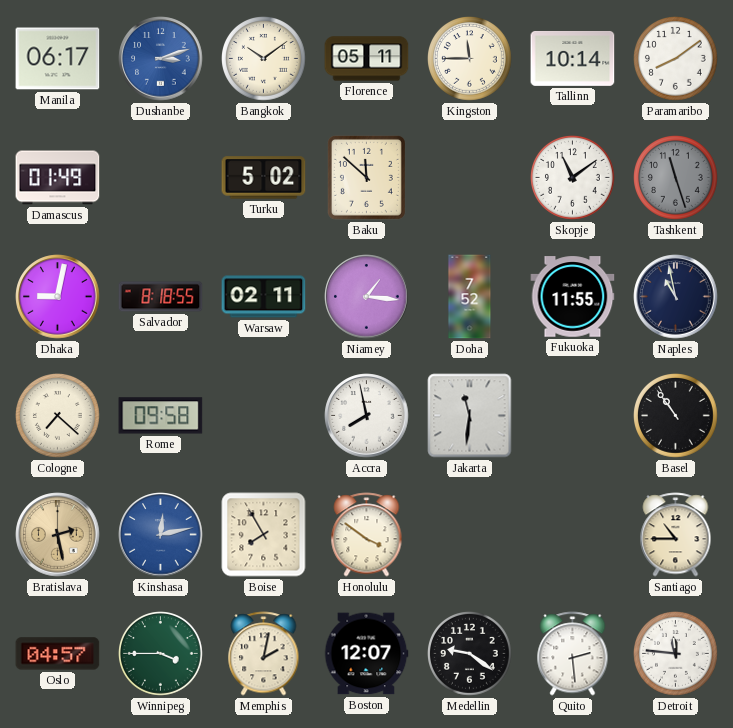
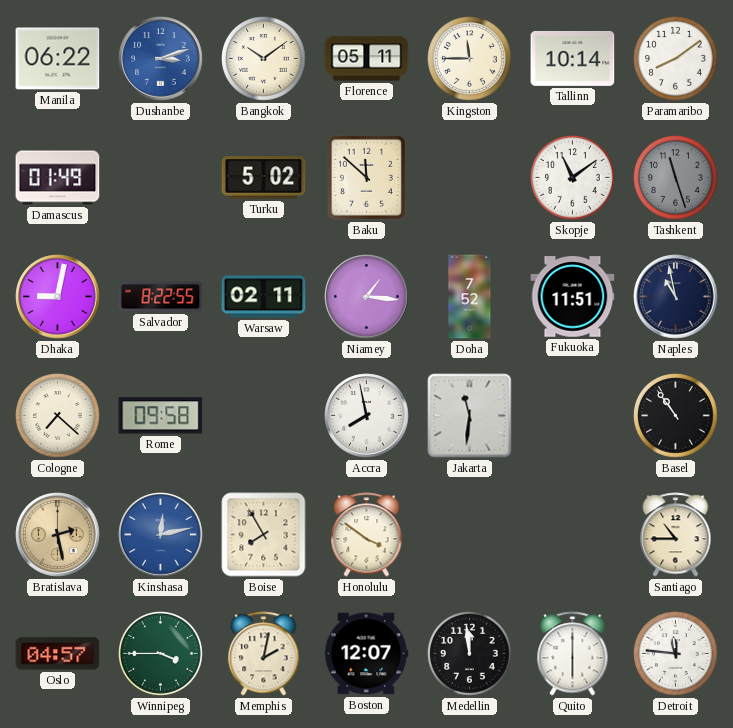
Manila: 06:17 -> 06:22
Salvador: 8:18 -> 8:22
Fukuoka: 11:55 -> 11:51
Medellin: 9:21 -> 11:59
Quito: 2:29 -> 6:00
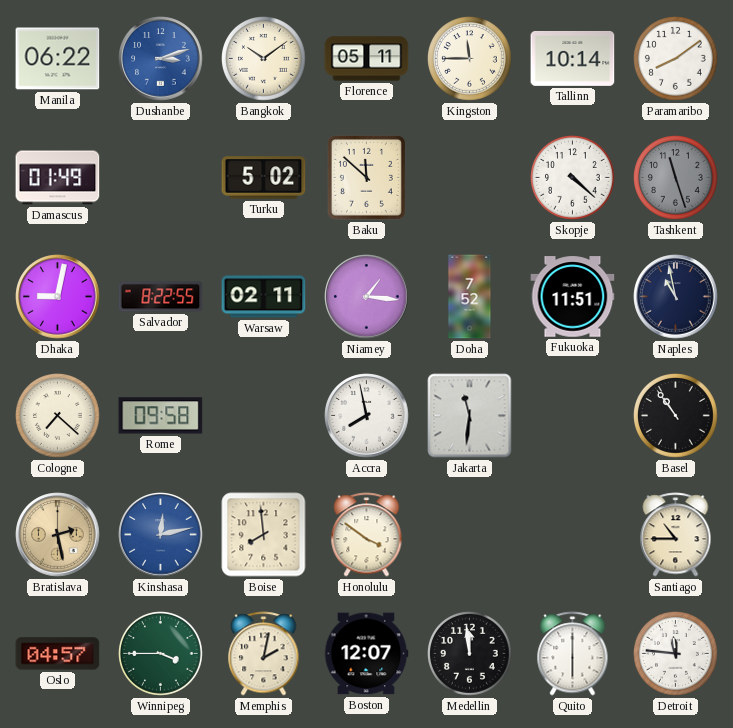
Skopje: 11:09 -> 4:22
Boise: 7:55 -> 7:59
